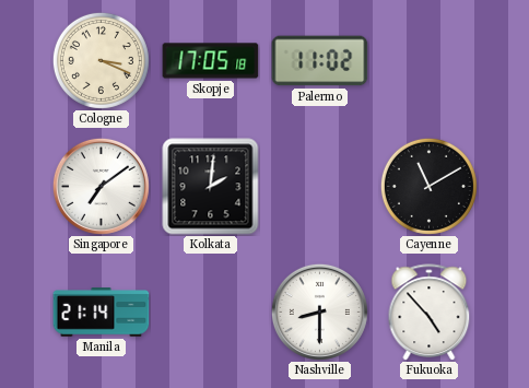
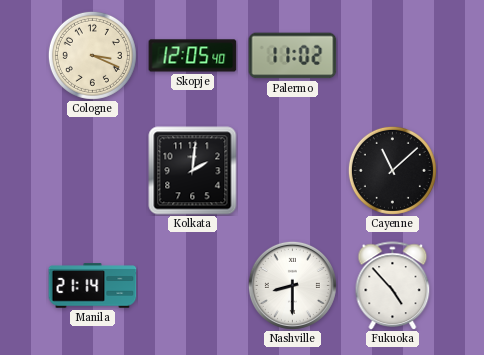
Skopje: 17:05 -> 12:05
Singapore: 7:09 -> none
Cayenne: 11:10 -> 11:08
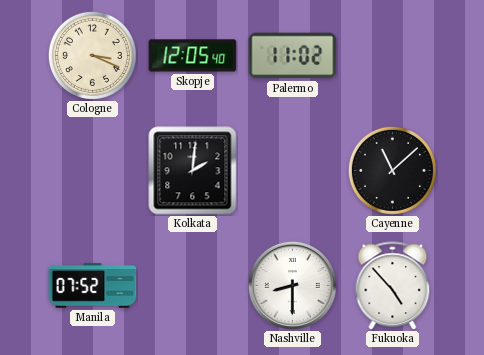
Manila: 21:14 -> 07:52
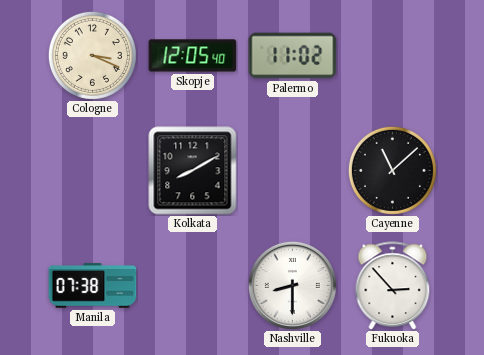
Kolkata: 2:01 -> 8:10
Manila: 07:52 -> 07:38
Fukuoka: 4:53 -> 2:53
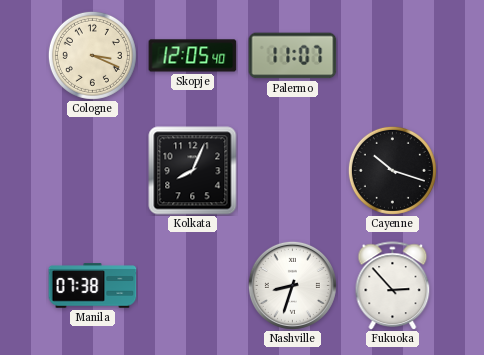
Palermo: 11:02 -> 11:07
Kolkata: 8:10 -> 8:04
Cayenne: 11:08 -> 10:18
Nashville: 8:30 -> 8:33
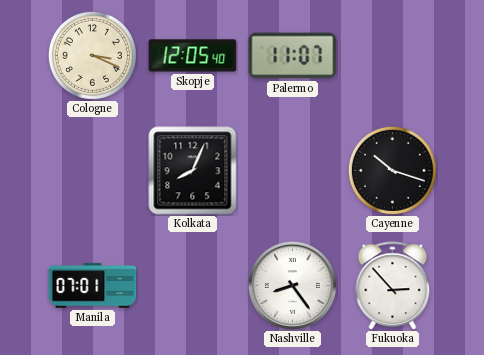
Manila: 07:38 -> 07:01
Nashville: 8:33 -> 8:24
